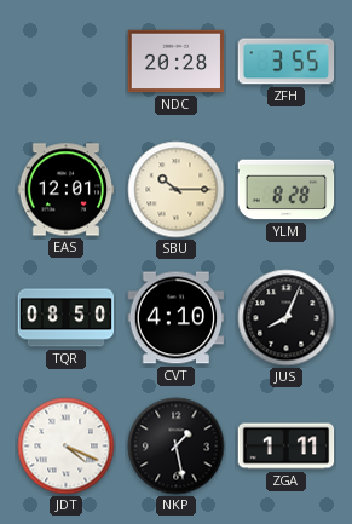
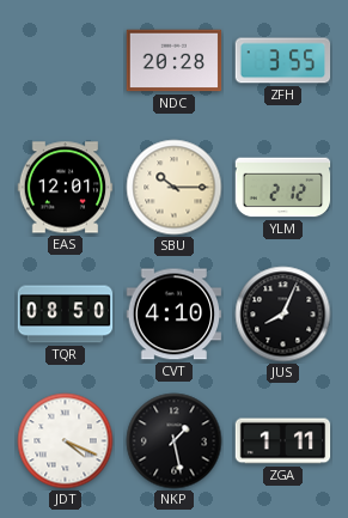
YLM: 8:28 -> 2:12
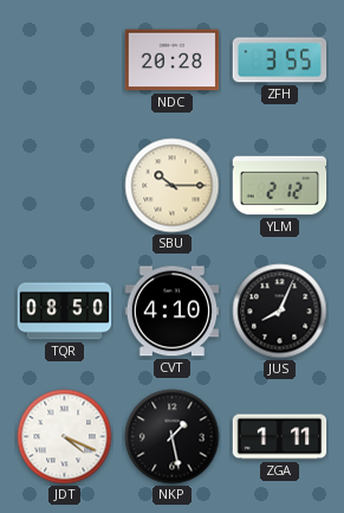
EAS: 12:01 -> none
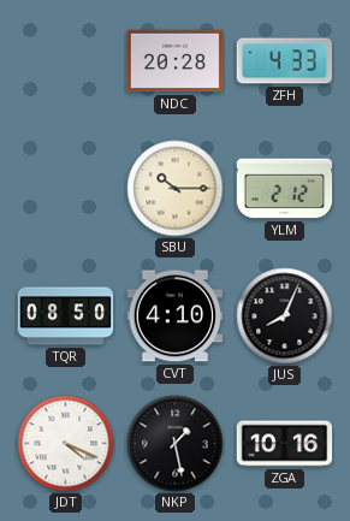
ZFH: 3:55 -> 4:33
ZGA: 1:11 -> 10:16
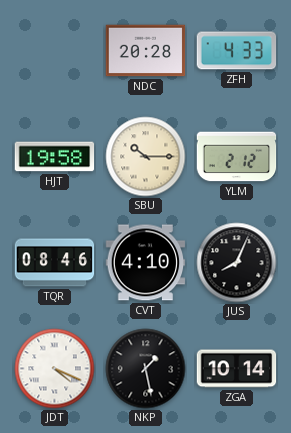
HJT: none -> 19:58
TQR: 08:50 -> 08:46
ZGA: 10:16 -> 10:14
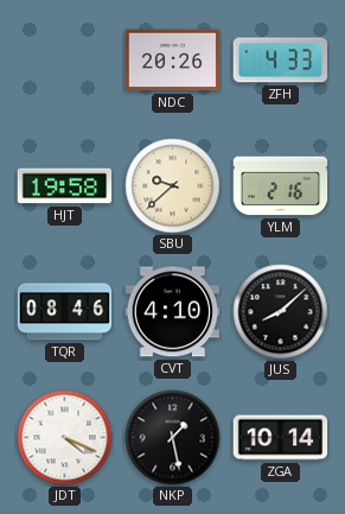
NDC: 20:28 -> 20:26
SBU: 10:15 -> 9:38
YLM: 2:12 -> 2:16
JUS: 8:04 -> 8:08
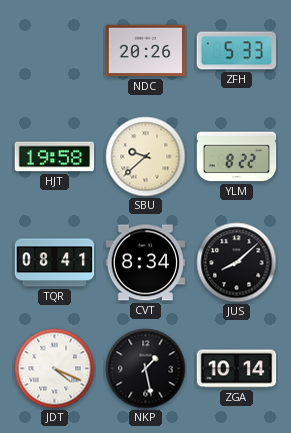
ZFH: 4:33 -> 5:33
YLM: 2:16 -> 8:22
TQR: 08:46 -> 08:41
CVT: 4:10 -> 8:34
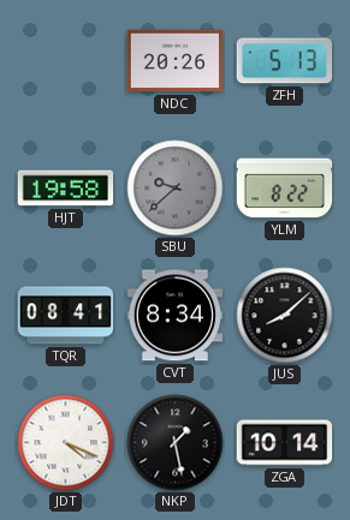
ZFH: 5:33 -> 5:13
SBU dial: cream -> grey
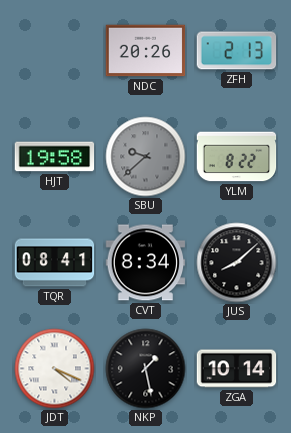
ZFH: 5:13 -> 2:13
